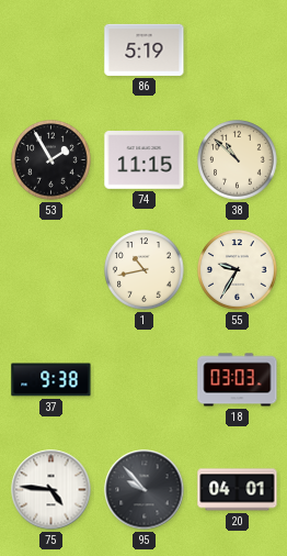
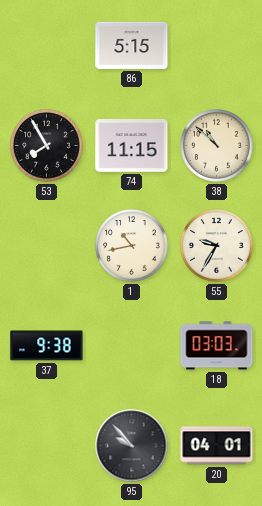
86: 5:19 -> 5:15
53: 1:55 -> 7:55
75: 4:46 -> none
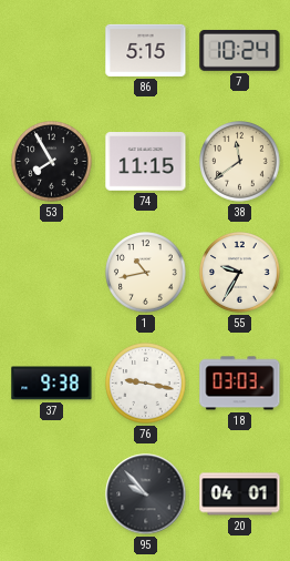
7: none -> 10:24
38: 10:52 -> 11:39
76: none -> 9:17
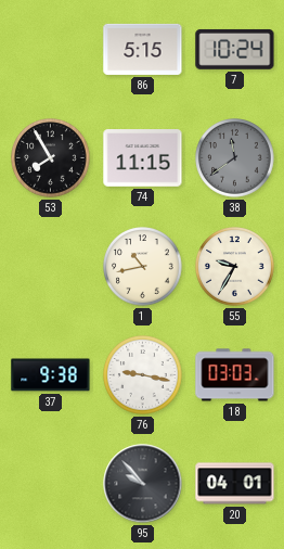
38 dial: cream -> grey
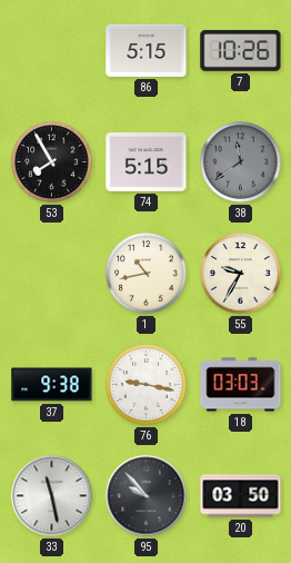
7: 10:24 -> 10:26
74: 11:15 -> 5:15
33: none -> 11:28
20: 04:01 -> 03:50
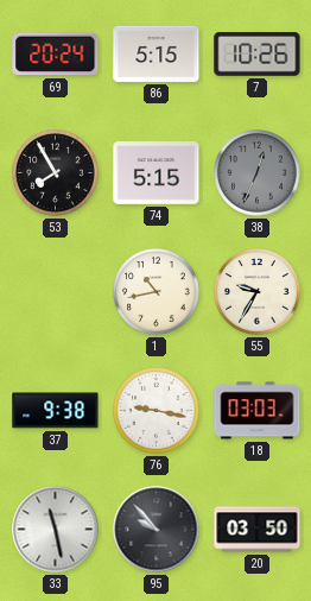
69: none -> 20:24
38: 11:39 -> 12:34
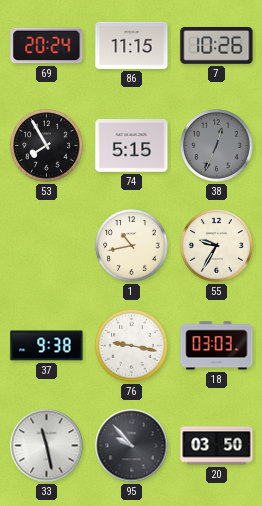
86: 5:15 -> 11:15
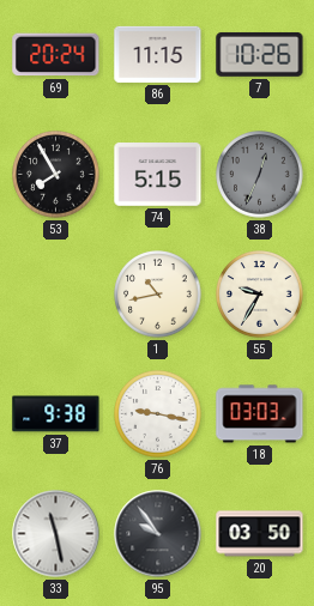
95: 9:53 -> 9:54
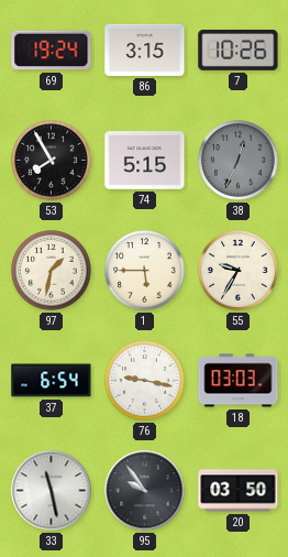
69: 20:24 -> 19:24
86: 11:15 -> 3:15
97: none -> 1:32
1: 10:43 -> 5:45
37: 9:38 -> 6:54
